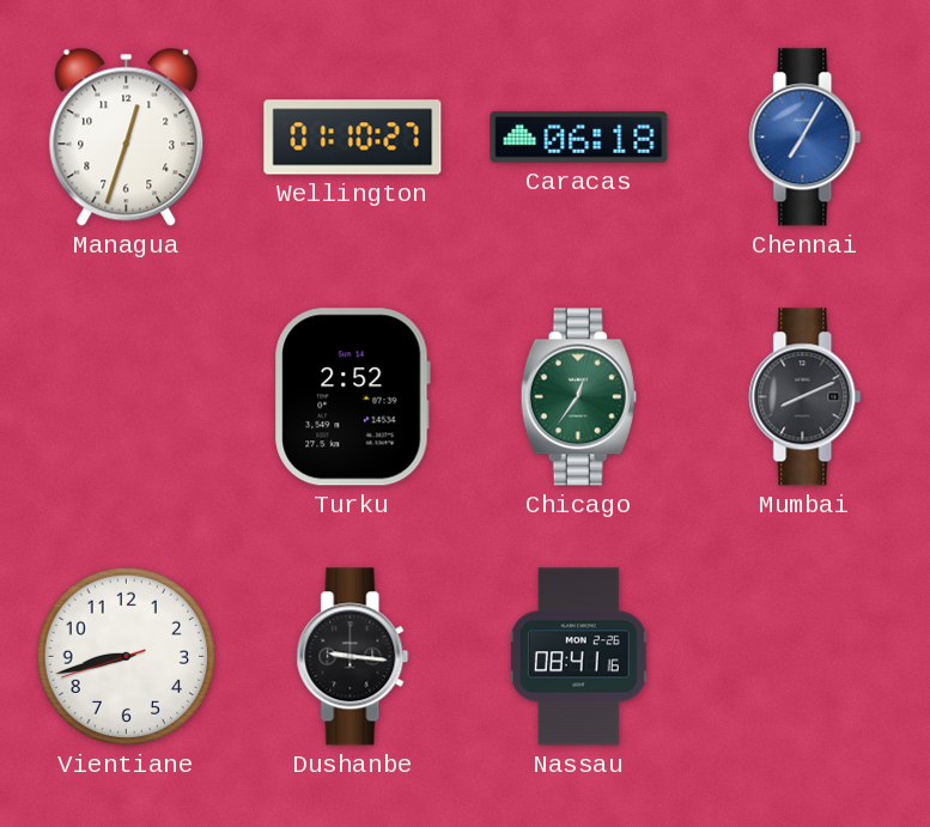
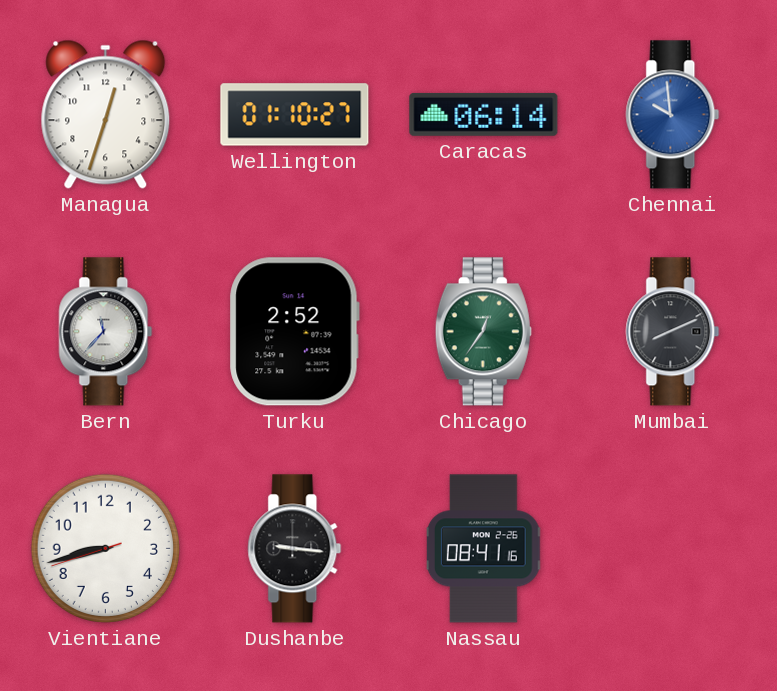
Caracas: 06:18 -> 06:14
Chennai: 7:05 -> 9:59
Bern: none -> 11:37
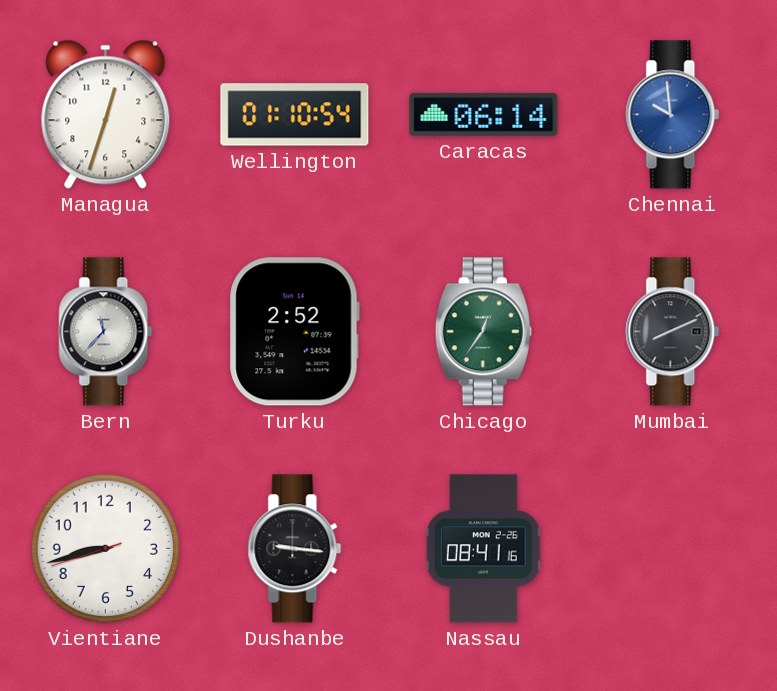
Wellington: 01:10:27 -> 01:10:54
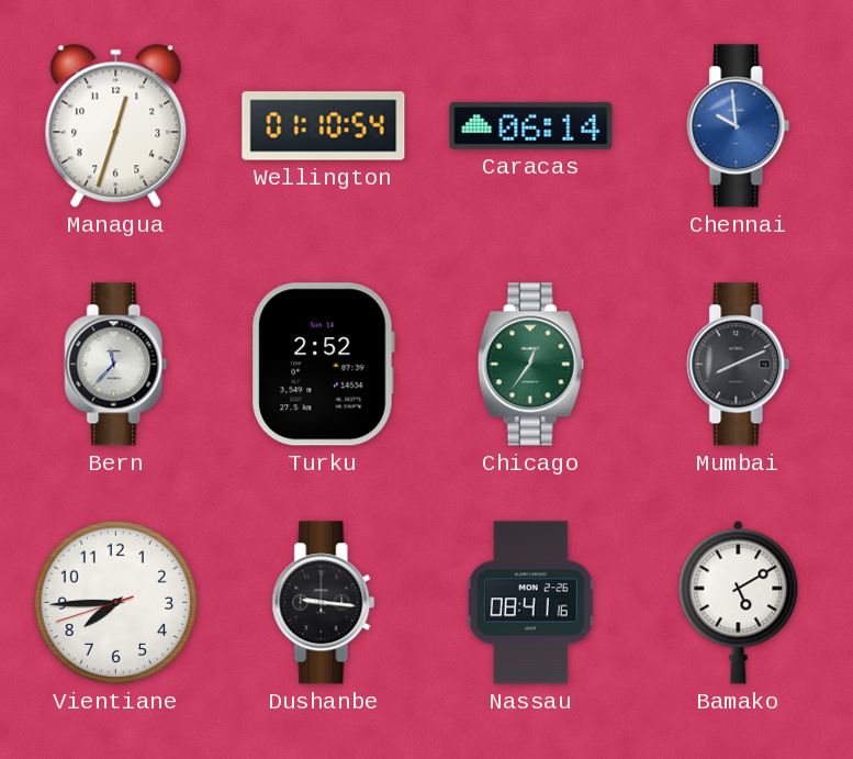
Vientiane: 8:42 -> 7:44
Bamako: none -> 5:10
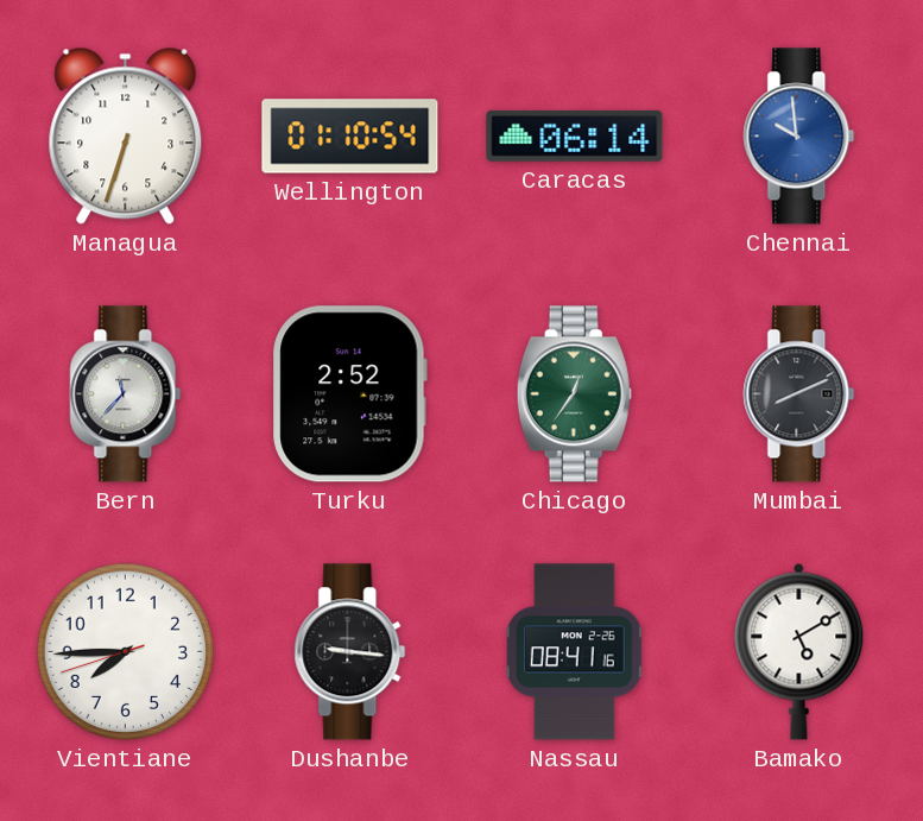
Managua: 12:33 -> 6:33
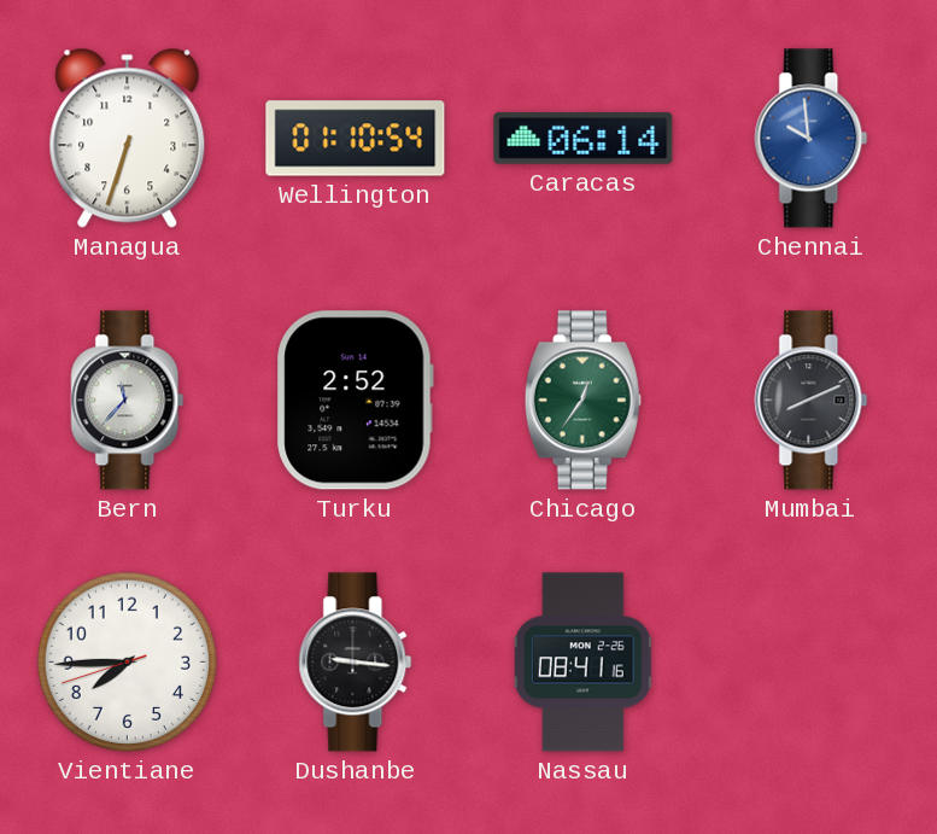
Bamako: 5:10 -> none
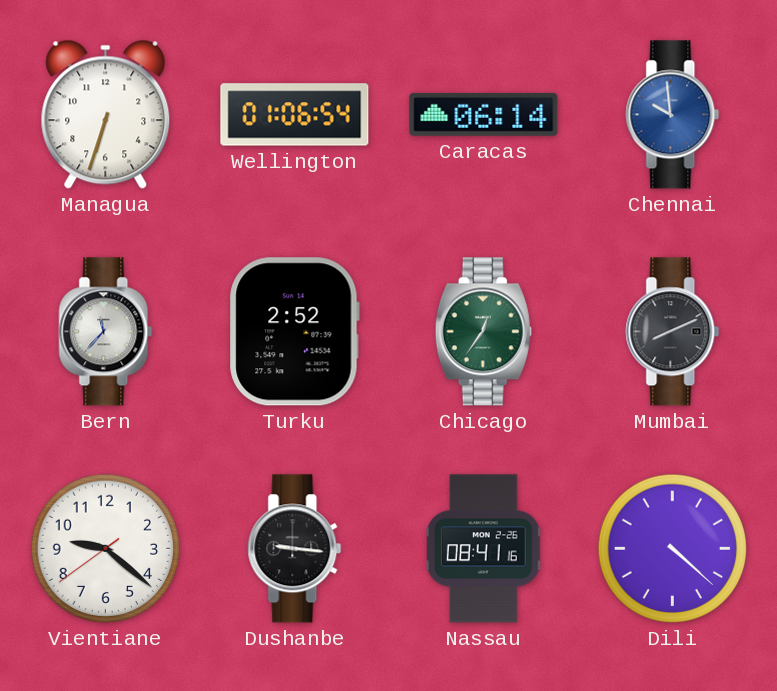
Wellington: 01:10 -> 01:06
Vientiane: 7:44 -> 9:21
Dili: none -> 4:22
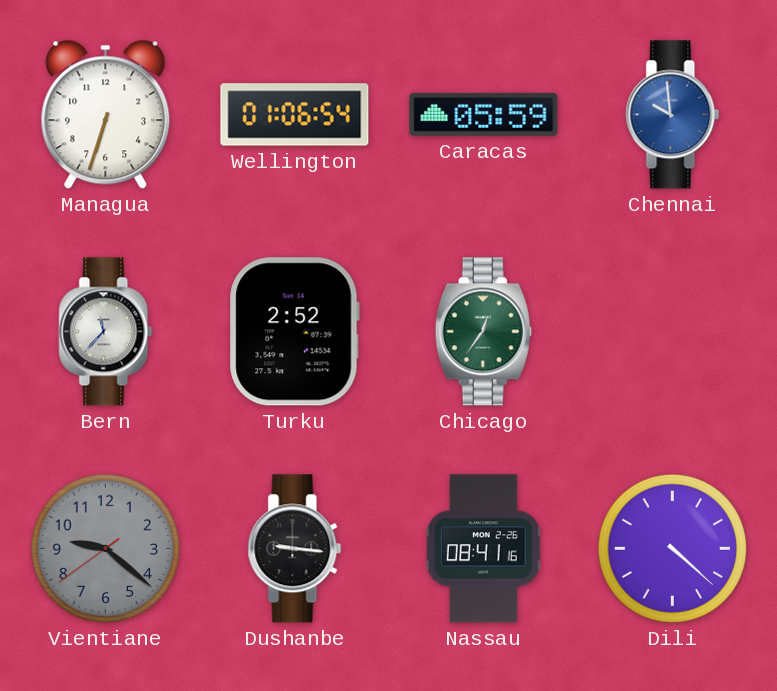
Caracas: 06:14 -> 05:59
Mumbai: 8:11 -> none
Vientiane dial: white -> grey
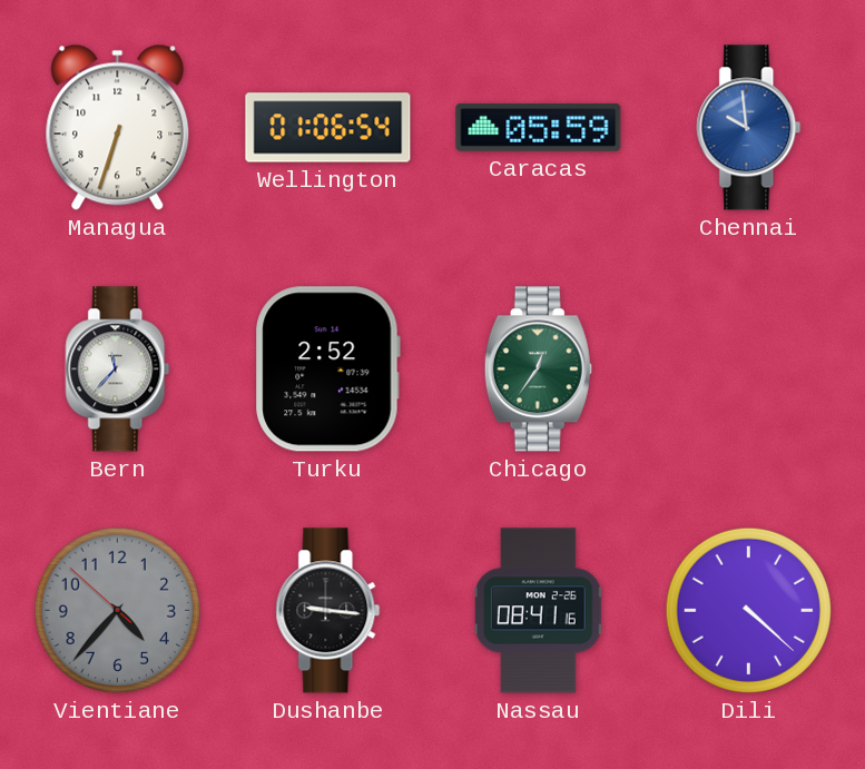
Vientiane: 9:21 -> 4:36
